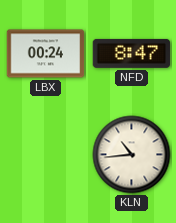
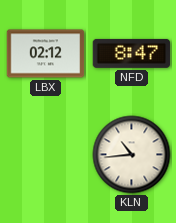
LBX: 00:24 -> 02:12
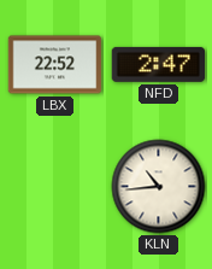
LBX: 02:12 -> 22:52
NFD: 8:47 -> 2:47
